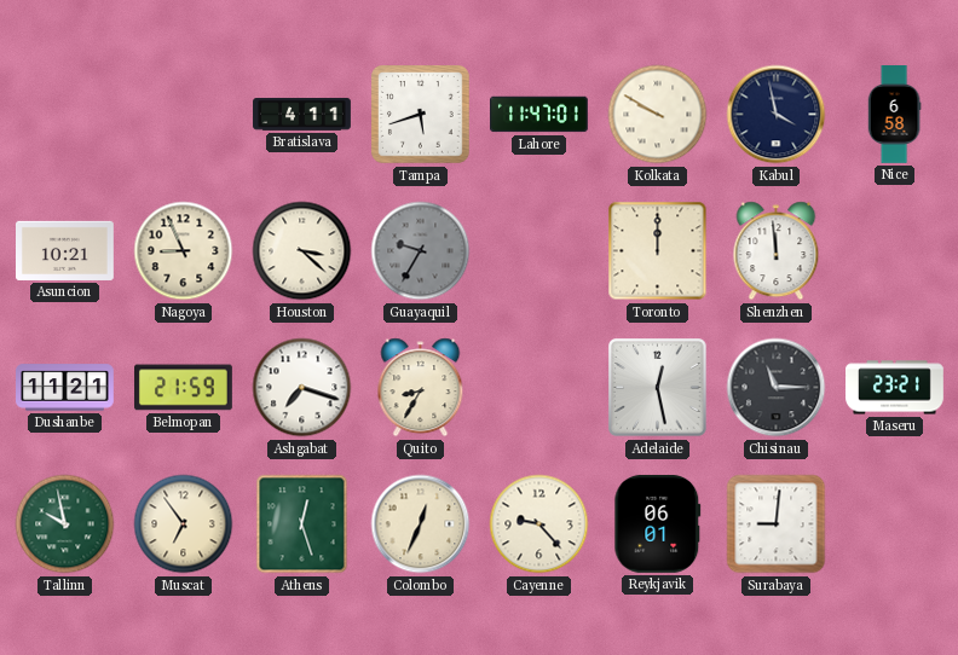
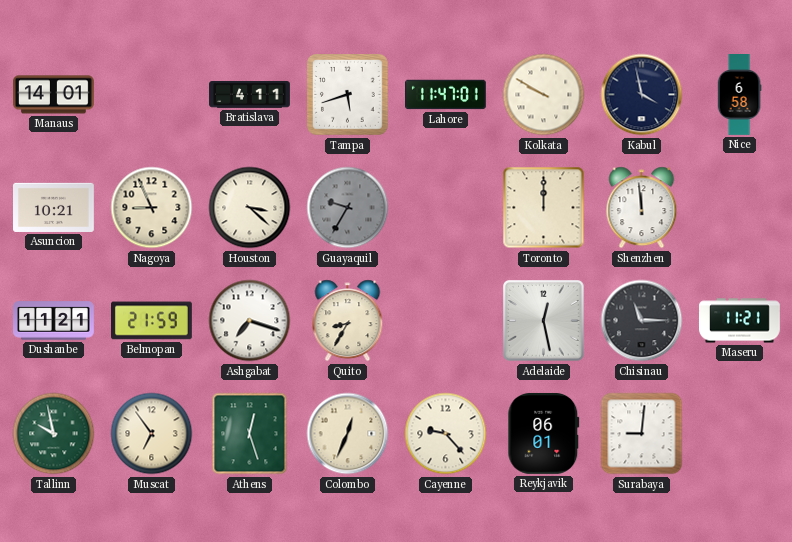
Manaus: none -> 14:01
Maseru: 23:21 -> 11:21
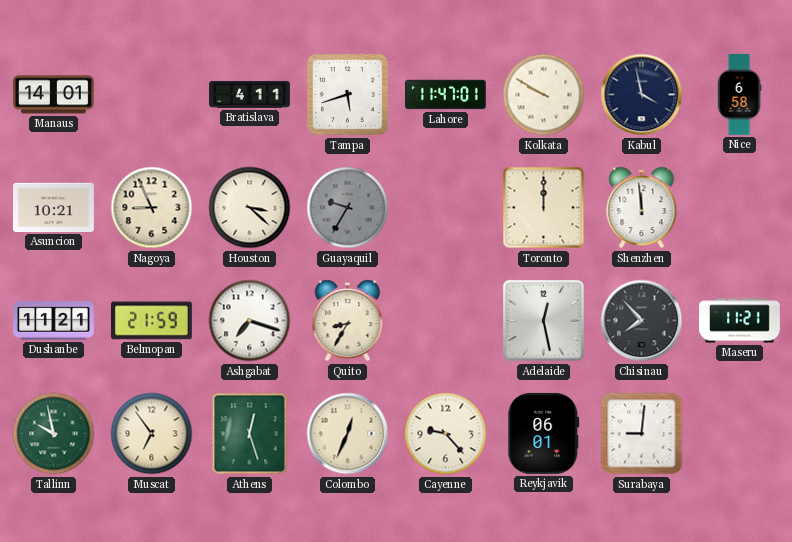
Chisinau: 11:15 -> 7:53
